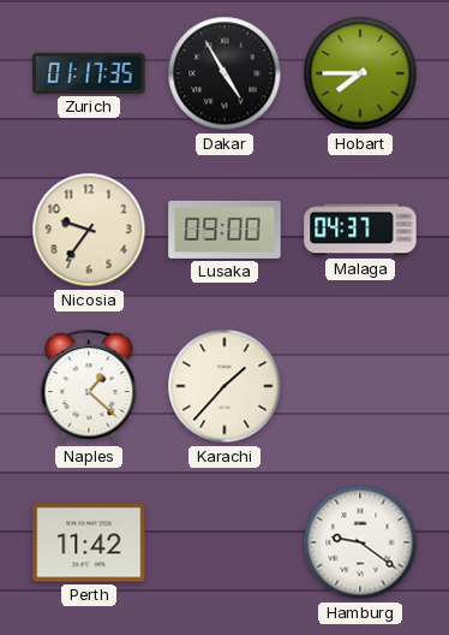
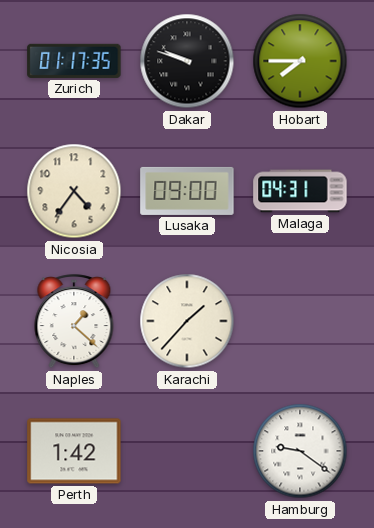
Dakar: 4:55 -> 9:48
Nicosia: 9:36 -> 4:36
Malaga: 04:37 -> 04:31
Perth: 11:42 -> 1:42
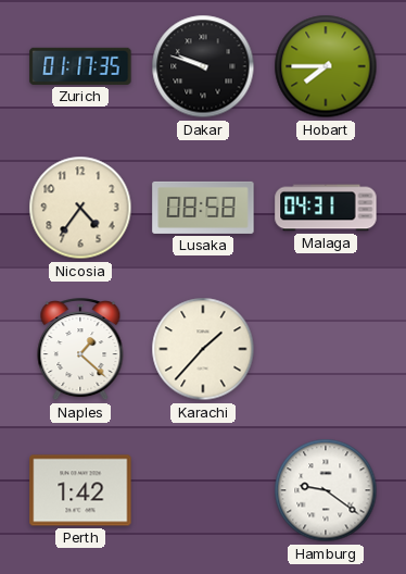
Lusaka: 09:00 -> 08:58
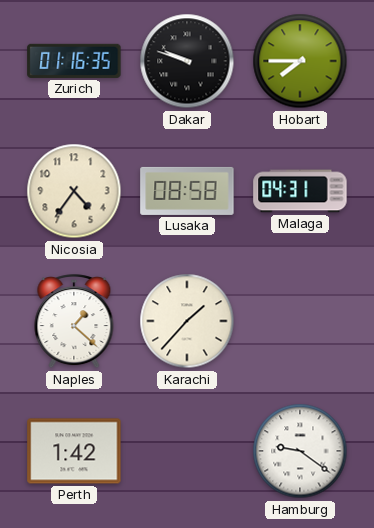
Zurich: 01:17 -> 01:16
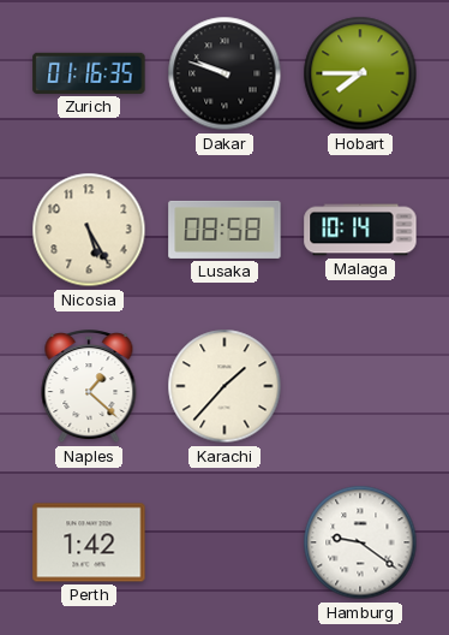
Nicosia: 4:36 -> 5:25
Malaga: 04:31 -> 10:14
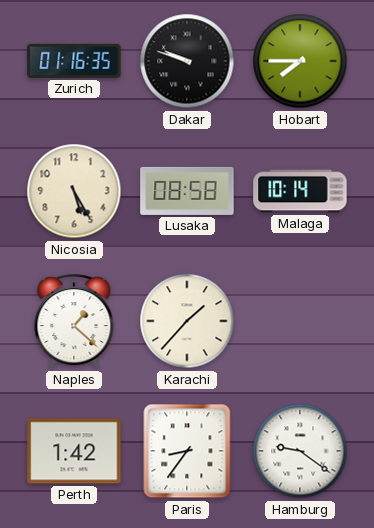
Paris: none -> 8:36
